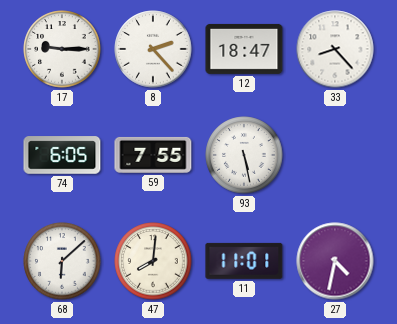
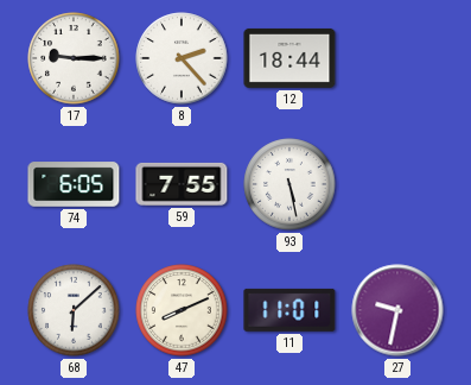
12: 18:47 -> 18:44
33: 8:23 -> none
47: 8:01 -> 8:11
27: 4:32 -> 9:32
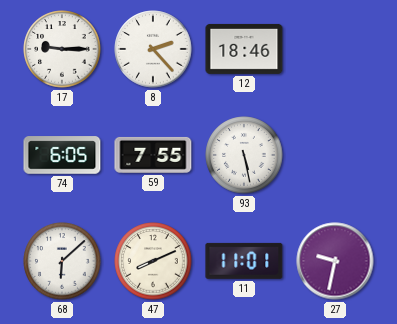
12: 18:44 -> 18:46
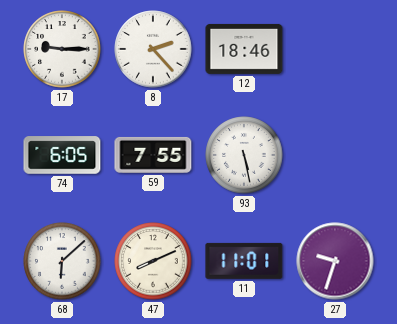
27: 9:32 -> 9:33
